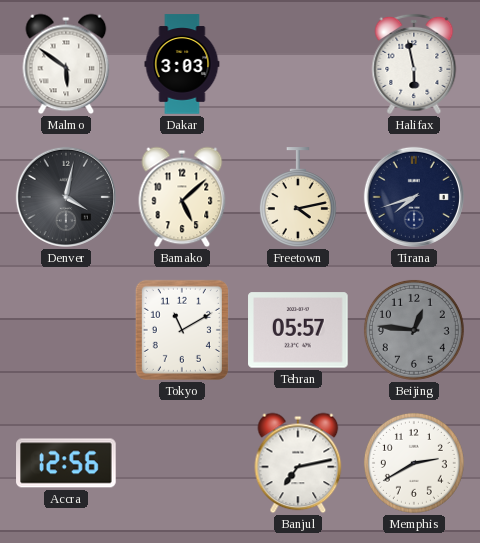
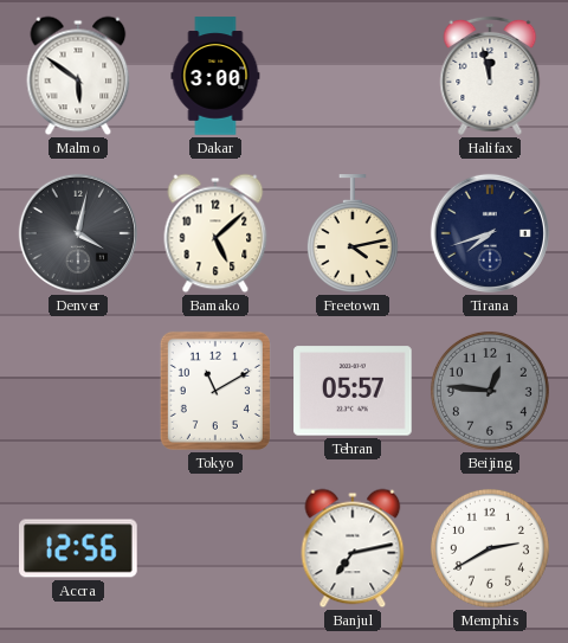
Dakar: 3:03 -> 3:00
Halifax: 5:58 -> 11:58
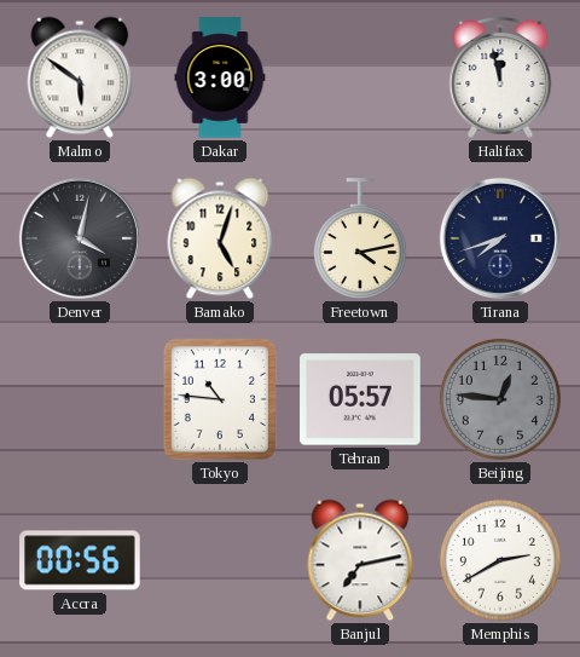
Bamako: 5:08 -> 5:03
Tokyo: 11:10 -> 10:46
Accra: 12:56 -> 00:56
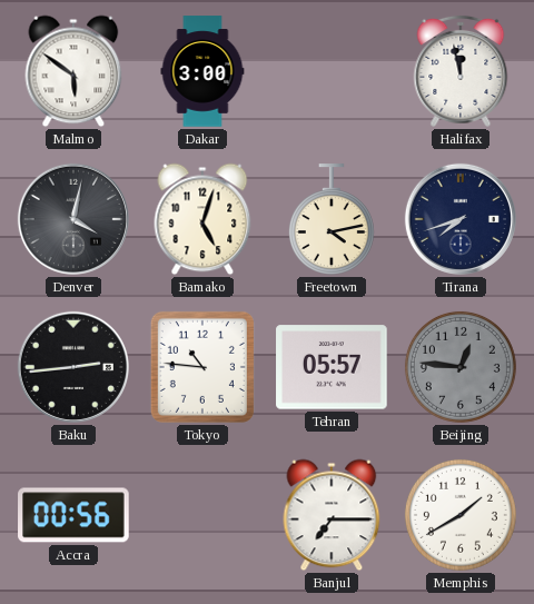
Baku: none -> 2:44
Banjul: 7:13 -> 7:15
Memphis: 2:40 -> 1:40
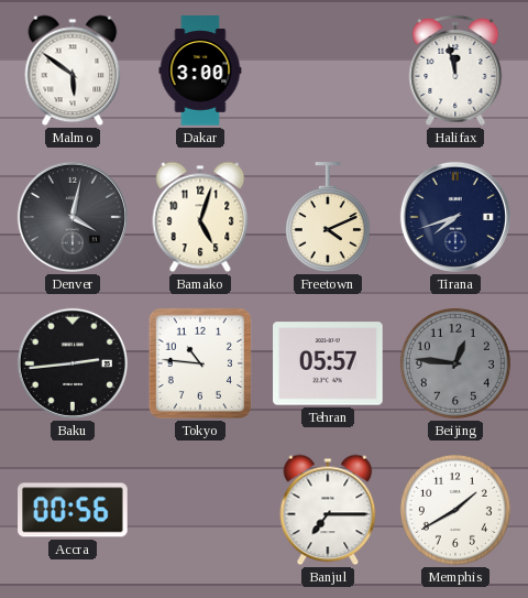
Freetown: 4:13 -> 4:11
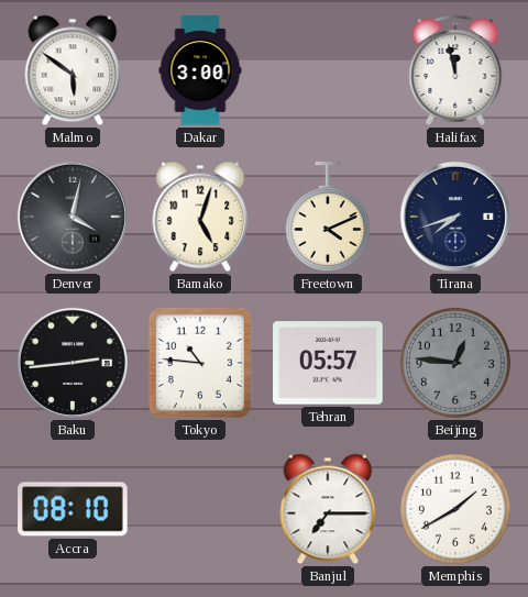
Accra: 00:56 -> 08:10
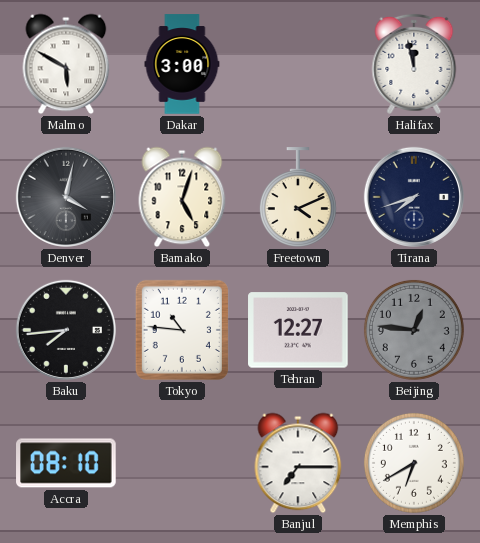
Malmo: 5:51 -> 5:50
Baku: 2:44 -> 7:44
Tehran: 05:57 -> 12:27
Memphis: 1:40 -> 6:40
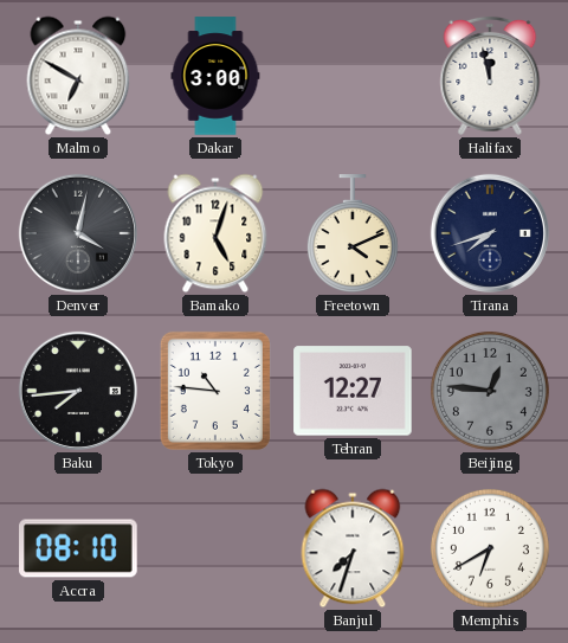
Malmo: 5:50 -> 6:50
Banjul: 7:15 -> 7:33
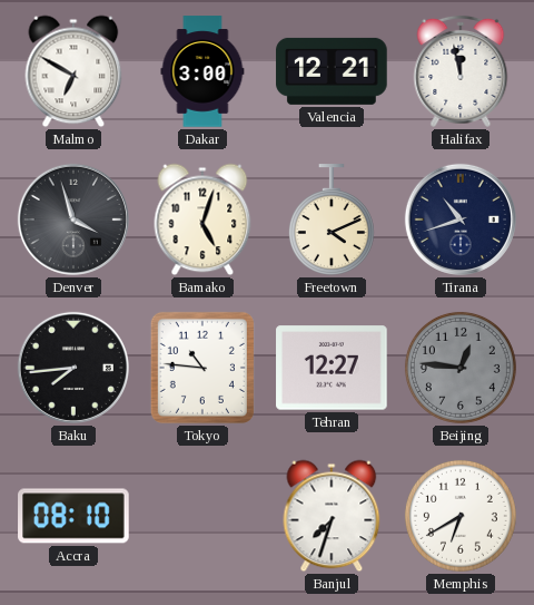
Valencia: none -> 12:21
Denver: 4:02 -> 3:57
Tirana: 7:42 -> 10:42
